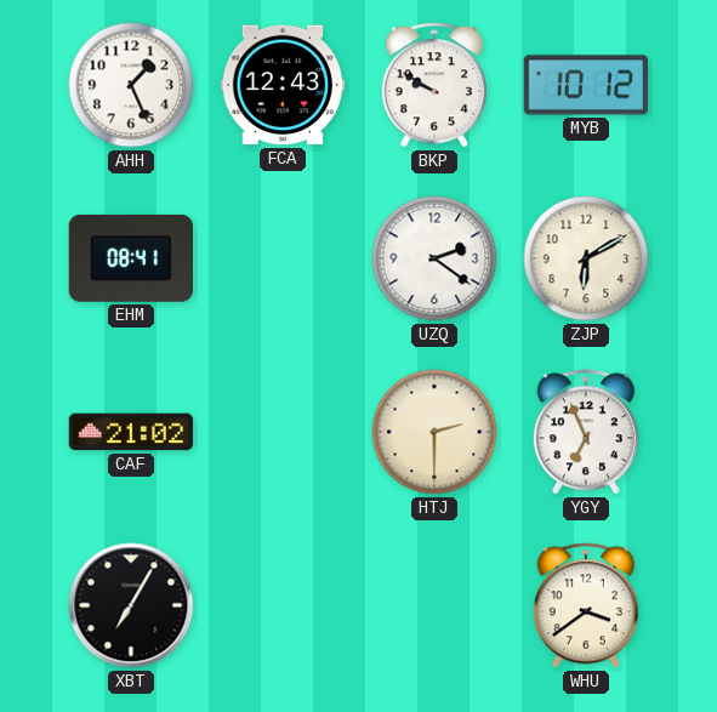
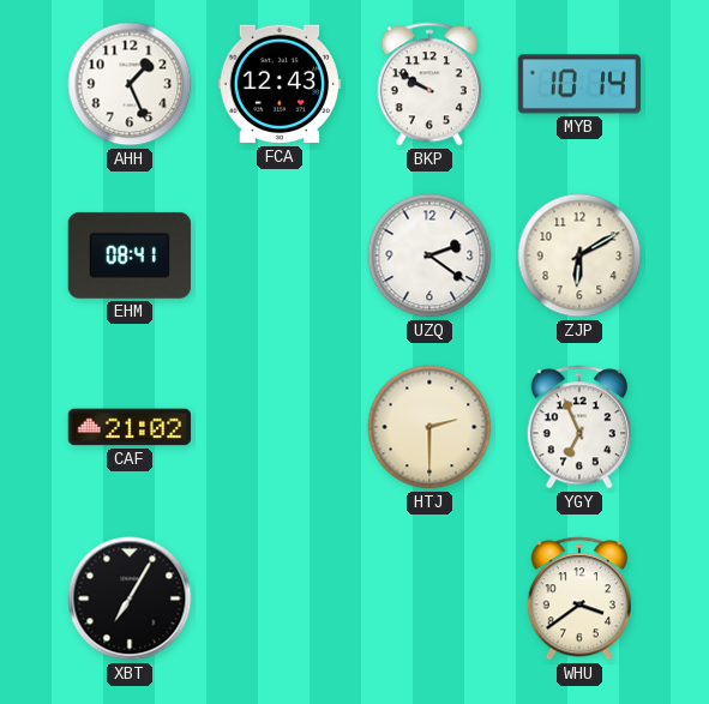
MYB: 10:12 -> 10:14
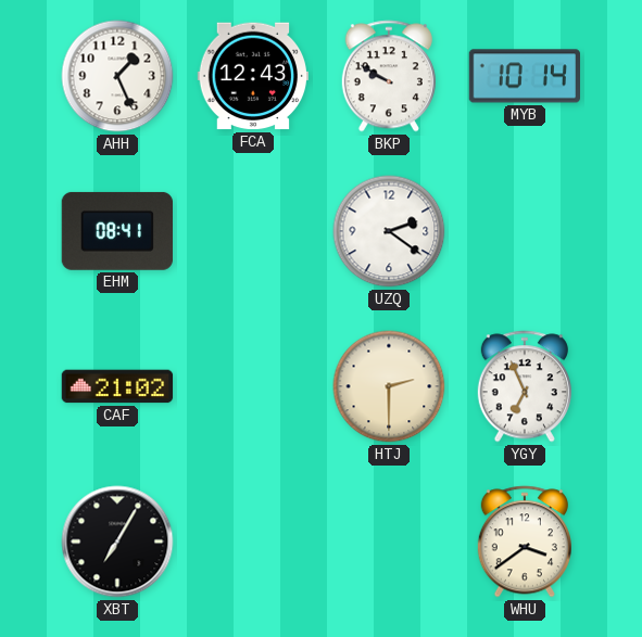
ZJP: 6:10 -> none
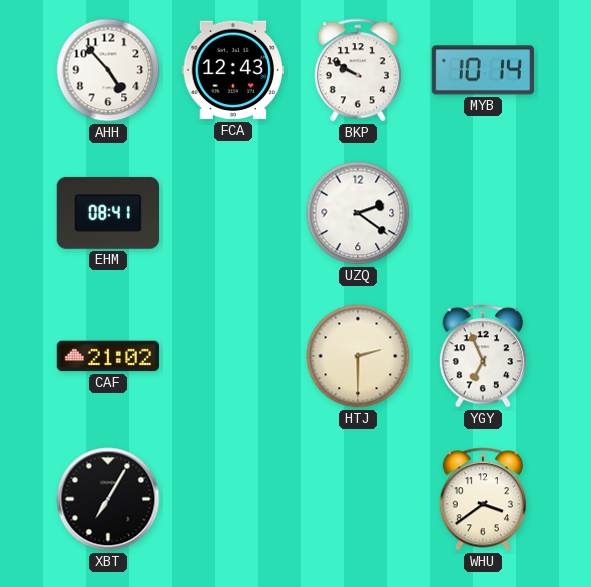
AHH: 1:26 -> 4:53
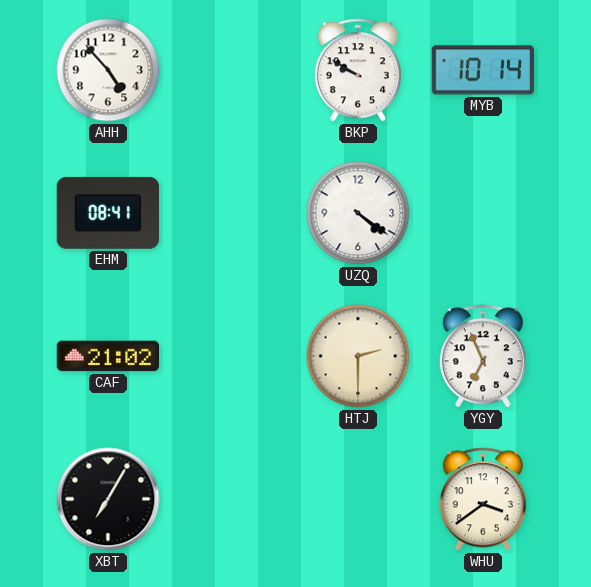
FCA: 12:43 -> none
UZQ: 2:21 -> 4:21
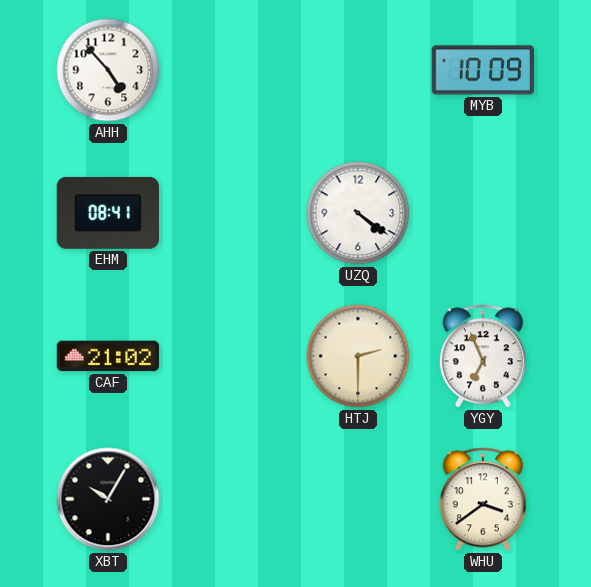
BKP: 9:50 -> none
MYB: 10:14 -> 10:09
XBT: 7:05 -> 10:05
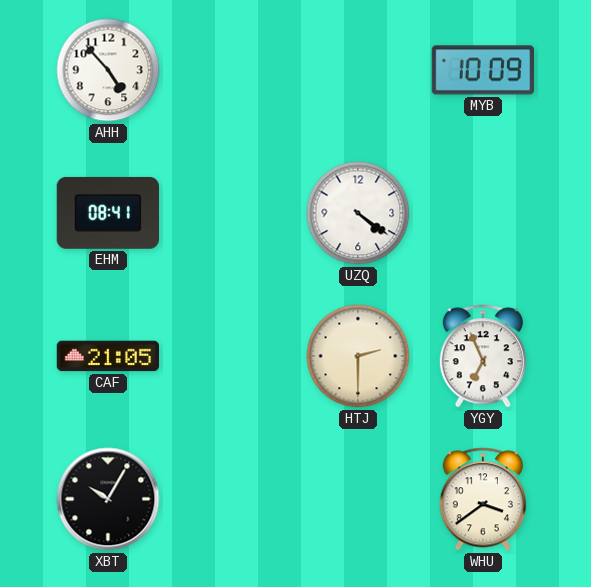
CAF: 21:02 -> 21:05
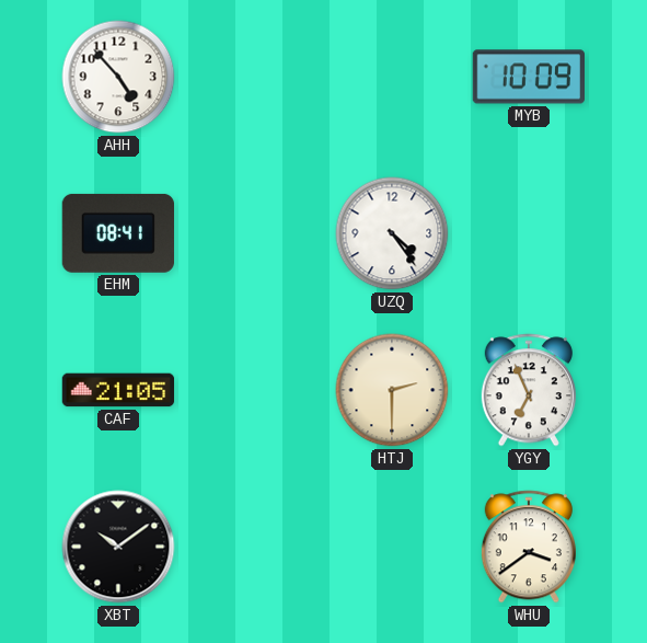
UZQ: 4:21 -> 4:24
XBT: 10:05 -> 10:09
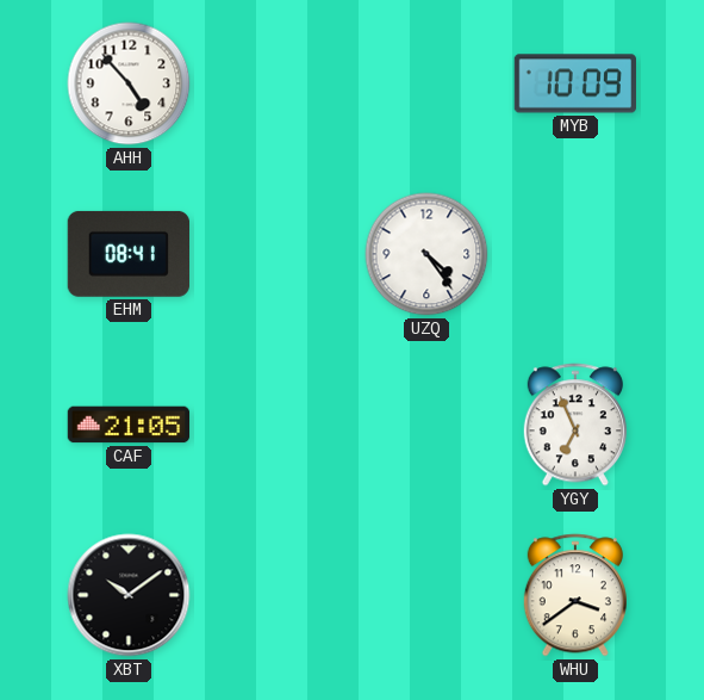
HTJ: 2:30 -> none
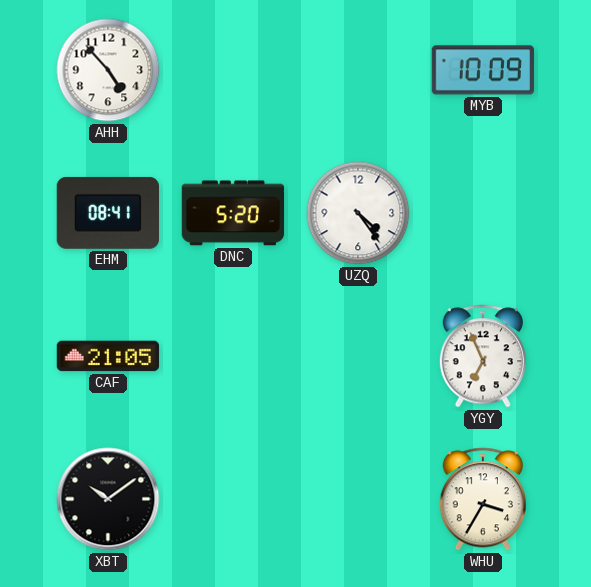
DNC: none -> 5:20
WHU: 3:39 -> 3:35
